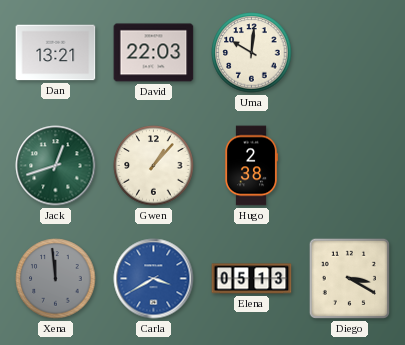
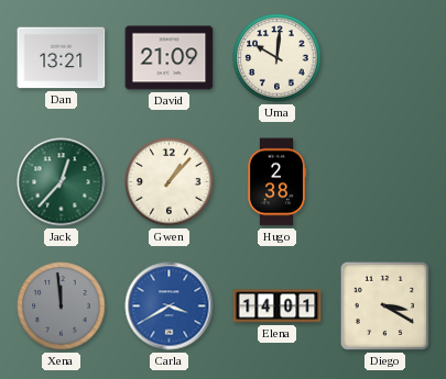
David: 22:03 -> 21:09
Jack: 12:42 -> 12:37
Elena: 05:13 -> 14:01
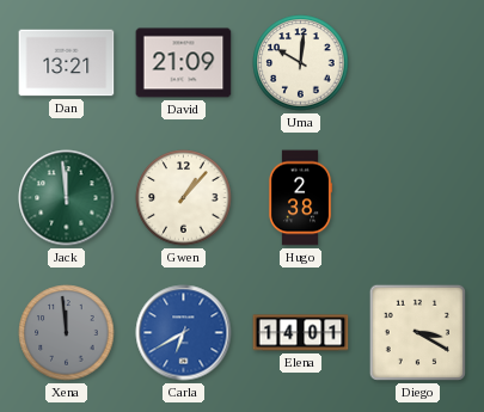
Jack: 12:37 -> 11:59
Carla: 3:40 -> 6:40
